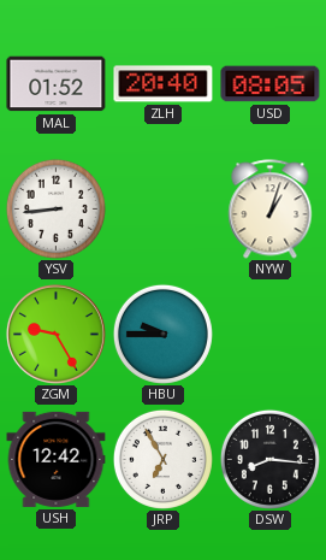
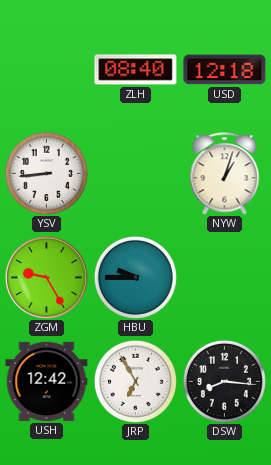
MAL: 01:52 -> none
ZLH: 20:40 -> 08:40
USD: 08:05 -> 12:18
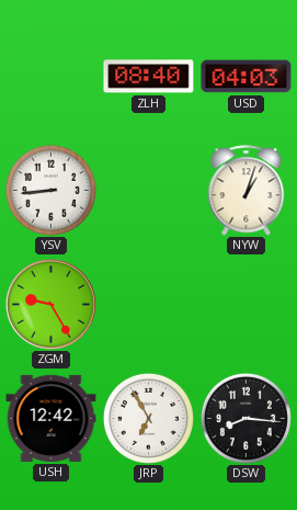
USD: 12:18 -> 04:03
HBU: 9:45 -> none
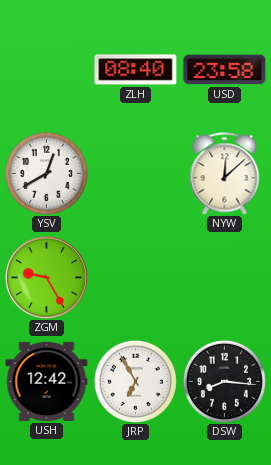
USD: 04:03 -> 23:58
YSV: 8:44 -> 12:40
NYW: 1:03 -> 12:08
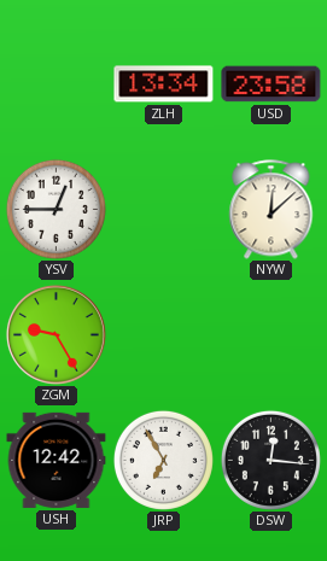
ZLH: 08:40 -> 13:34
YSV: 12:40 -> 12:45
DSW: 8:16 -> 12:16
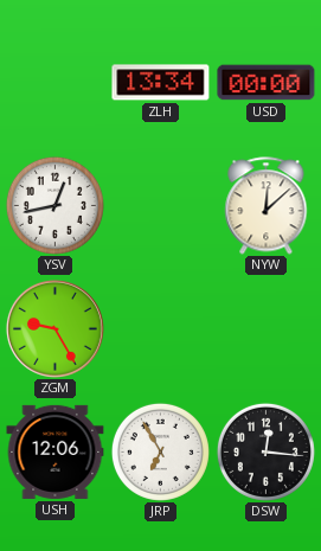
USD: 23:58 -> 00:00
YSV: 12:45 -> 12:43
USH: 12:42 -> 12:06
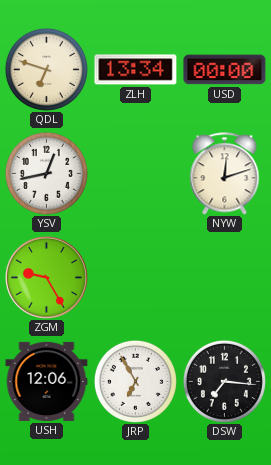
QDL: none -> 6:48
NYW: 12:08 -> 12:12
DSW: 12:16 -> 7:16
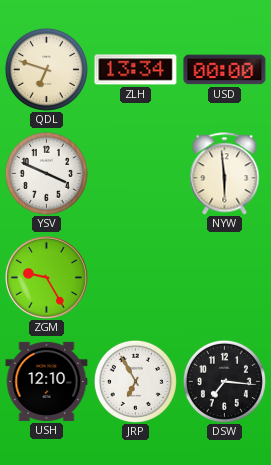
YSV: 12:43 -> 3:49
NYW: 12:12 -> 5:59
USH: 12:06 -> 12:10
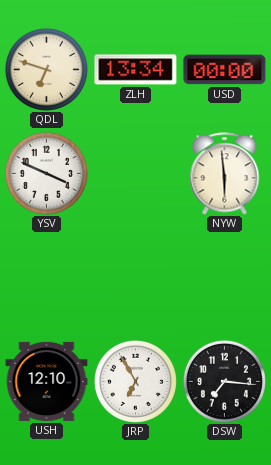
ZGM: 9:25 -> none
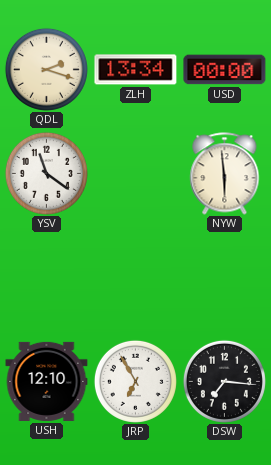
QDL: 6:48 -> 2:18
YSV: 3:49 -> 11:21
